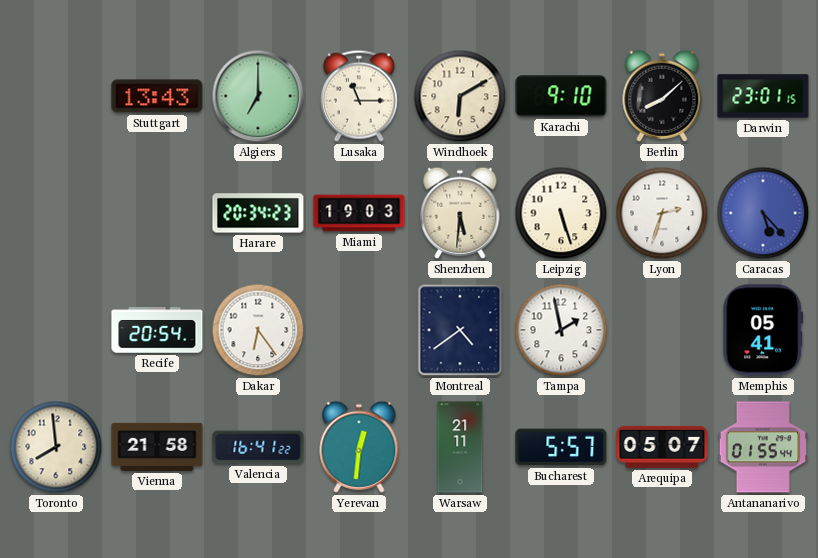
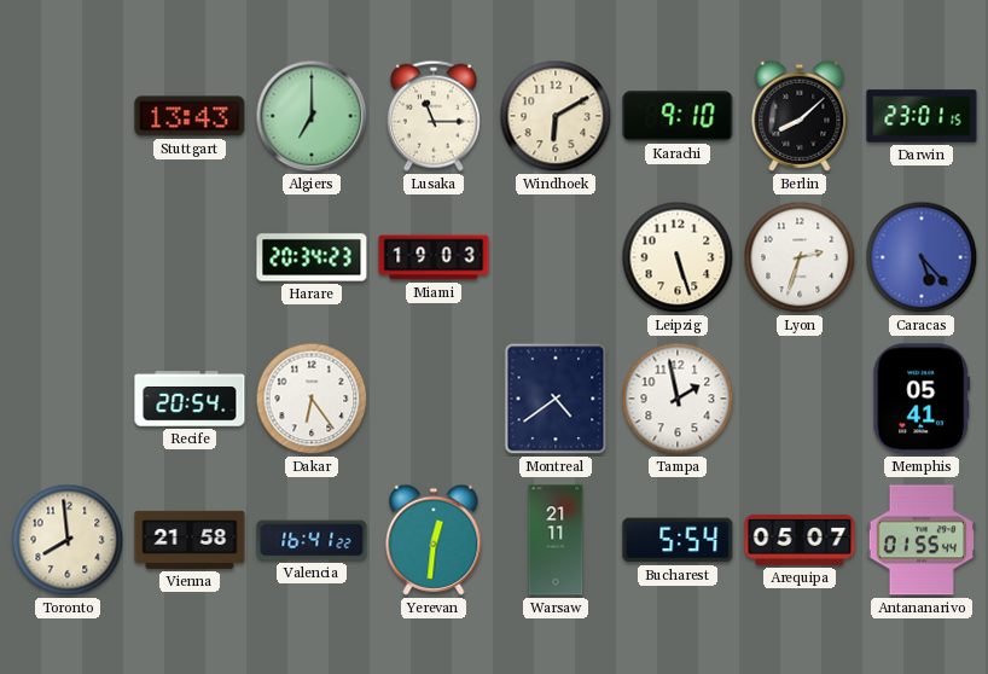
Shenzhen: 5:31 -> none
Bucharest: 5:57 -> 5:54
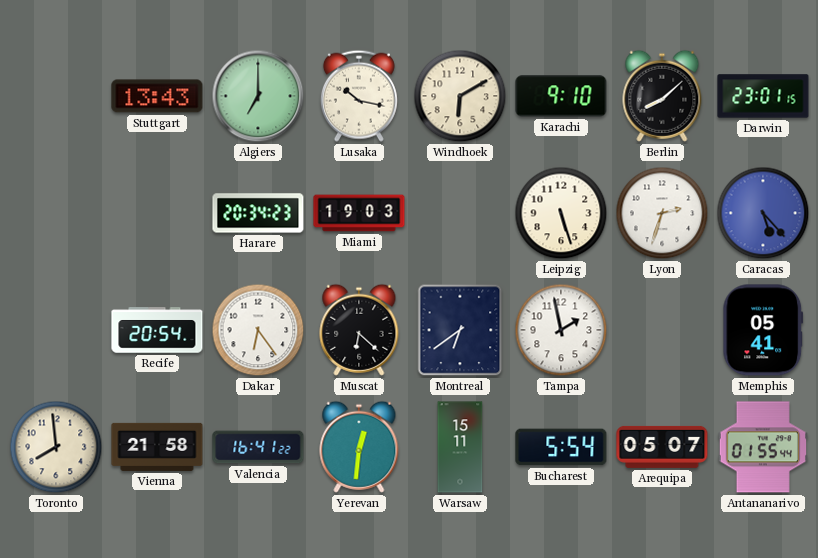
Lusaka: 11:15 -> 10:17
Muscat: none -> 6:22
Montreal: 4:39 -> 6:39
Warsaw: 21:11 -> 15:11
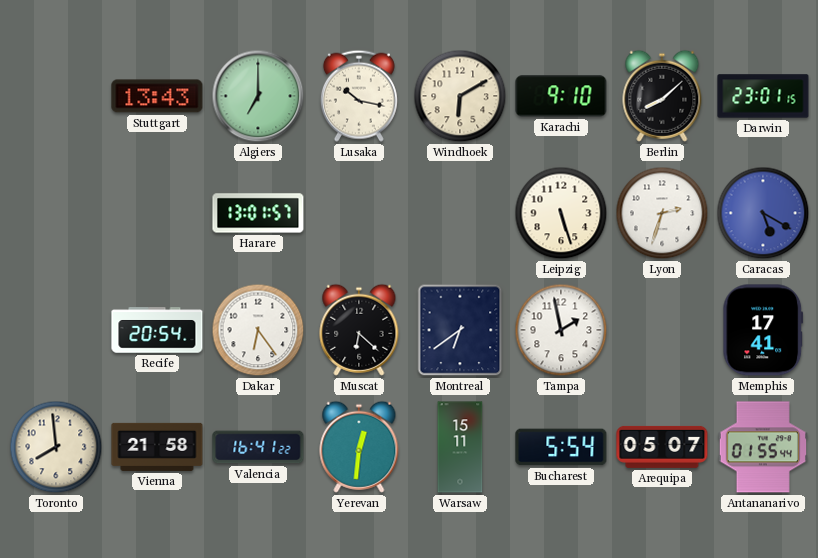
Harare: 20:34 -> 13:01
Miami: 19:03 -> none
Caracas: 5:23 -> 5:20
Memphis: 05:41 -> 17:41
